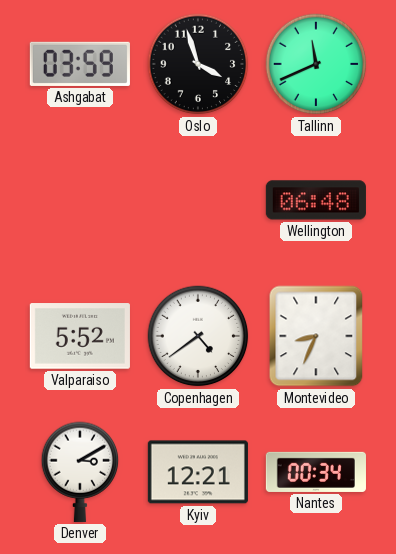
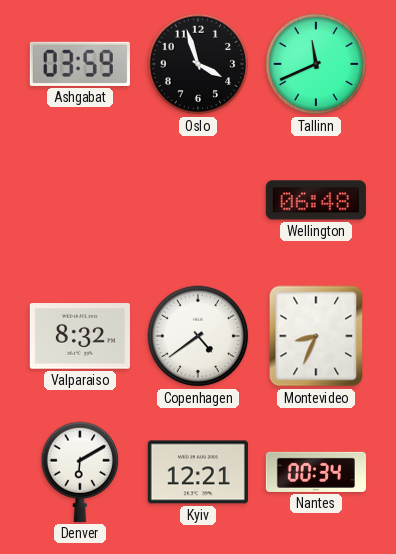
Valparaiso: 5:52 -> 8:32
Denver: 3:10 -> 6:10
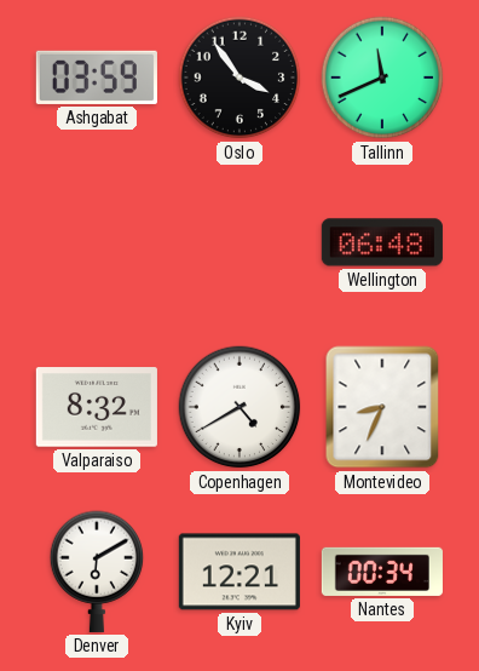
Oslo: 3:57 -> 3:54
Copenhagen: 4:39 -> 4:40
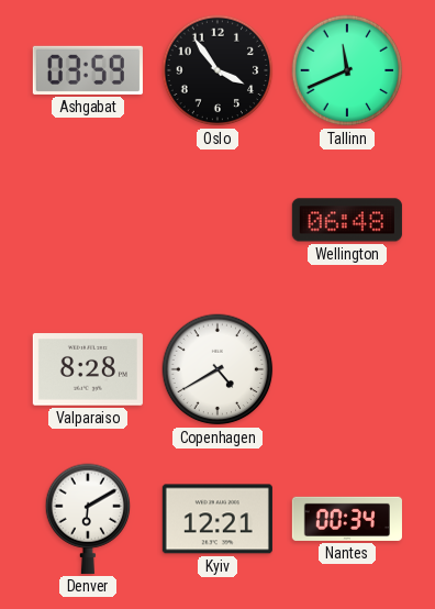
Valparaiso: 8:32 -> 8:28
Montevideo: 8:34 -> none
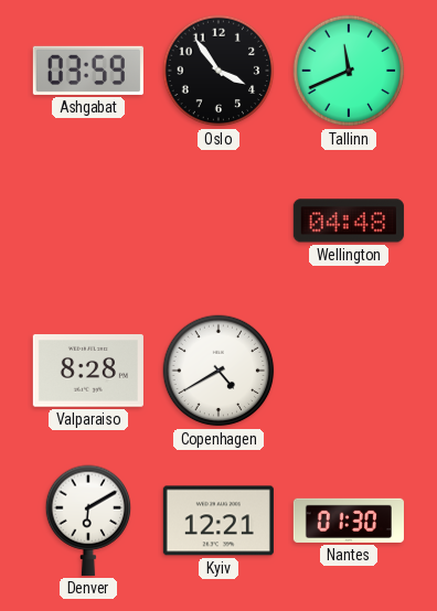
Wellington: 06:48 -> 04:48
Nantes: 00:34 -> 01:30
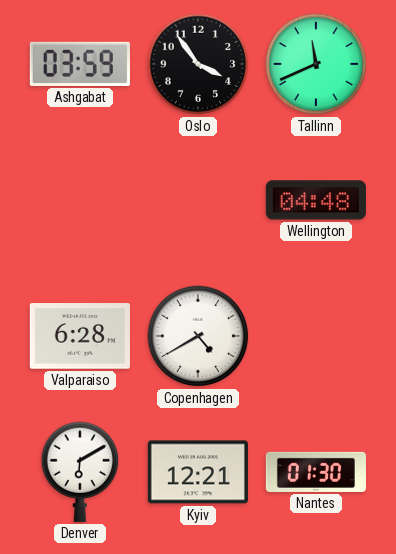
Valparaiso: 8:28 -> 6:28
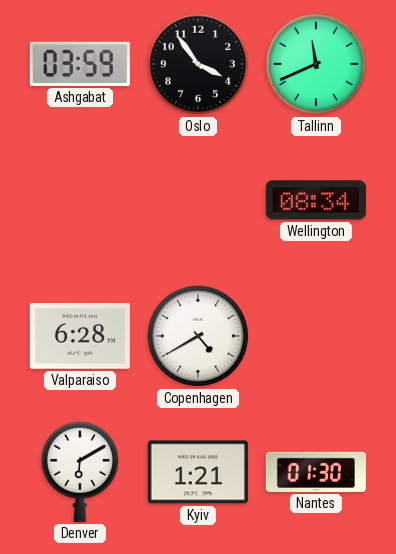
Wellington: 04:48 -> 08:34
Kyiv: 12:21 -> 1:21
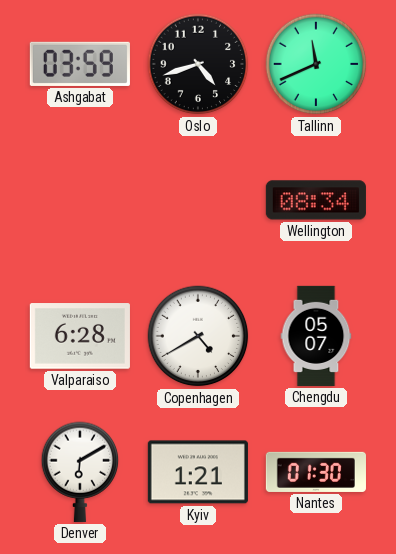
Oslo: 3:54 -> 4:42
Chengdu: none -> 05:07
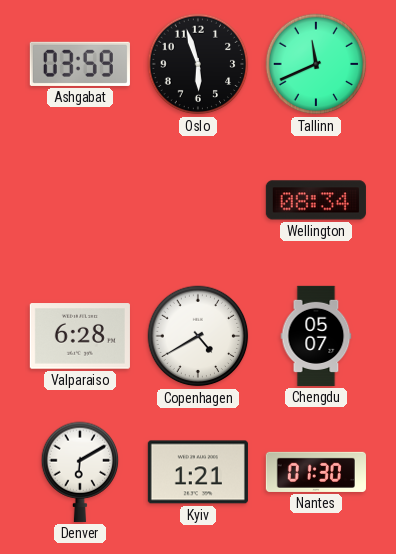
Oslo: 4:42 -> 5:57
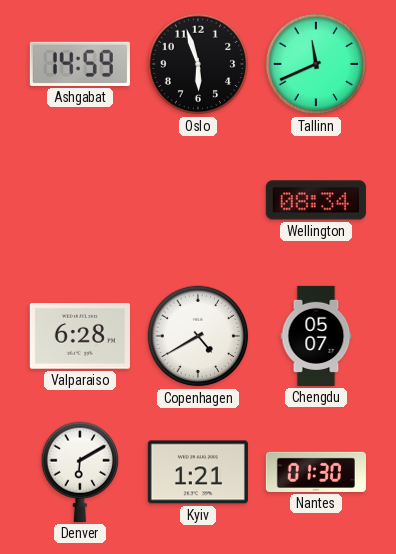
Ashgabat: 03:59 -> 14:59
